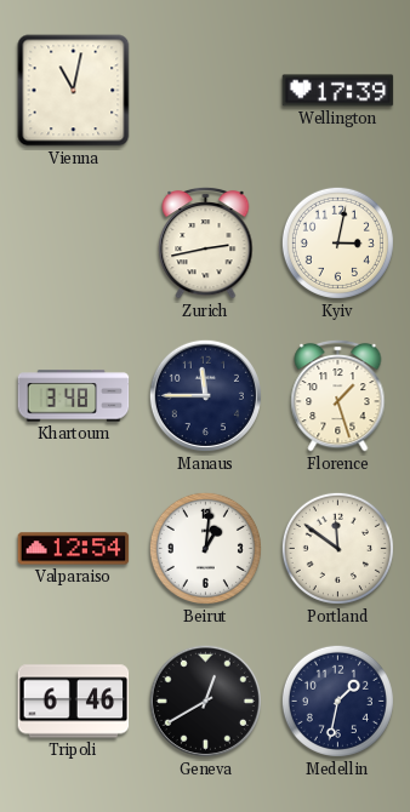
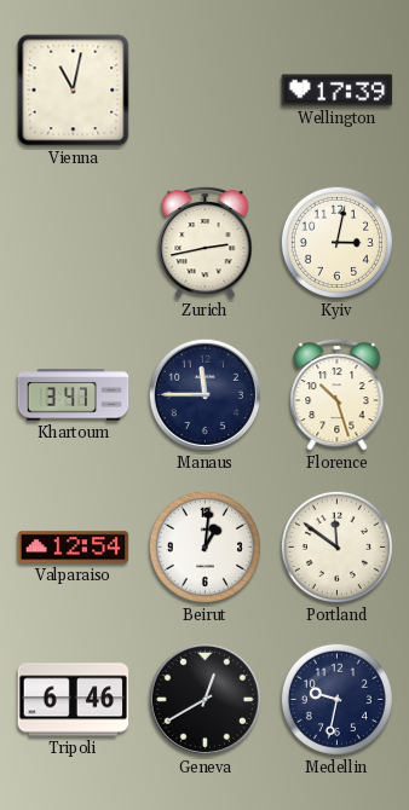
Khartoum: 3:48 -> 3:47
Florence: 1:27 -> 10:27
Medellin: 1:32 -> 9:32
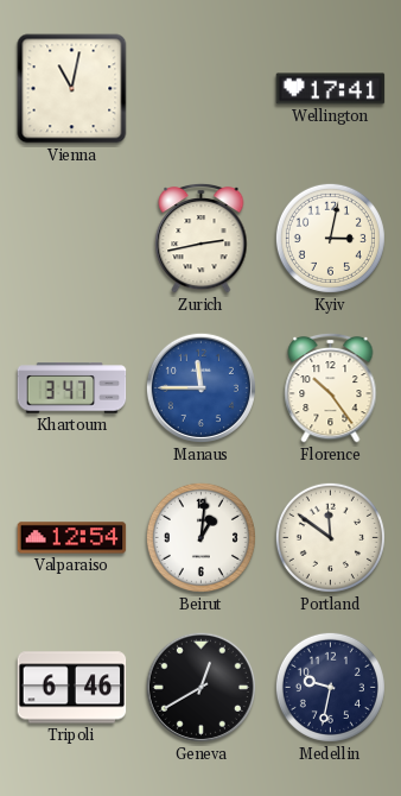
Wellington: 17:39 -> 17:41
Manaus dial: navy -> blue
Florence: 10:27 -> 10:24
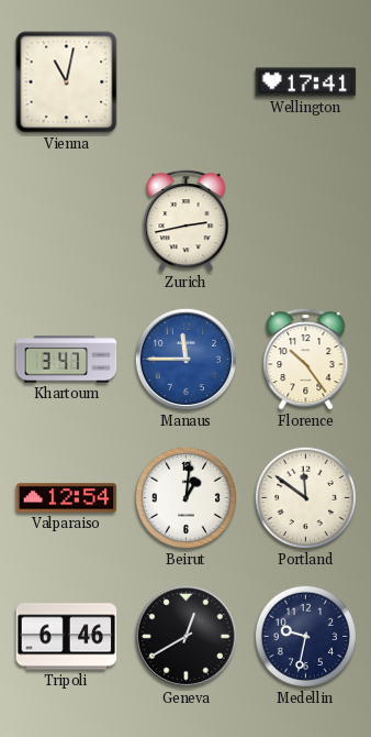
Kyiv: 3:02 -> none
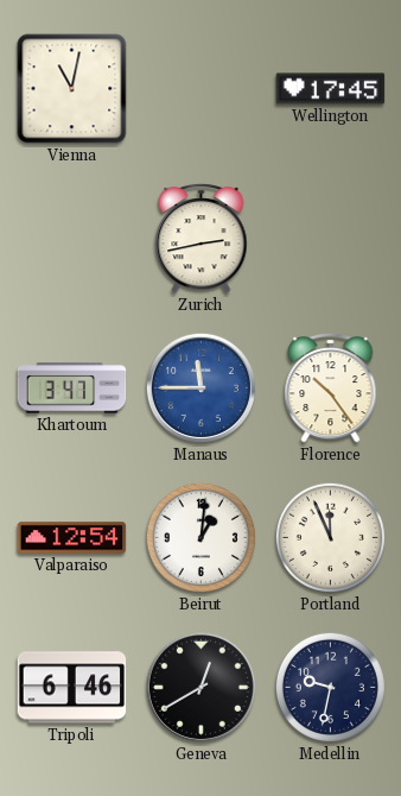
Wellington: 17:41 -> 17:45
Portland: 11:51 -> 11:56
